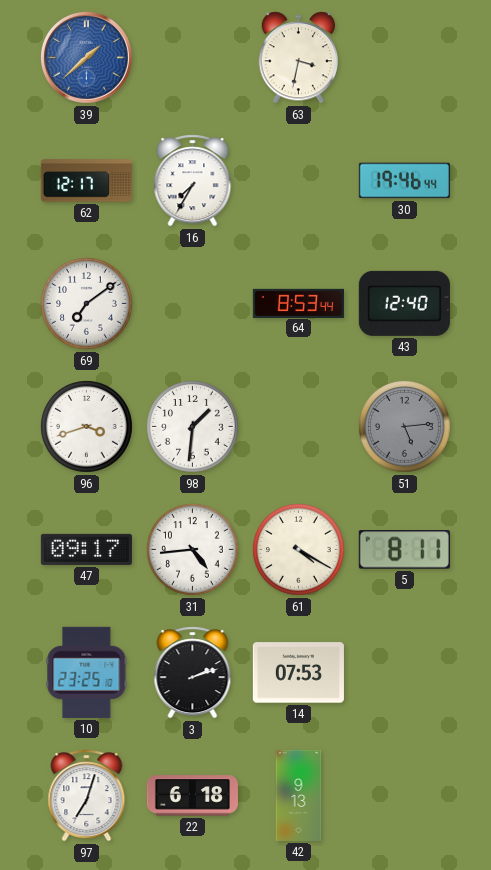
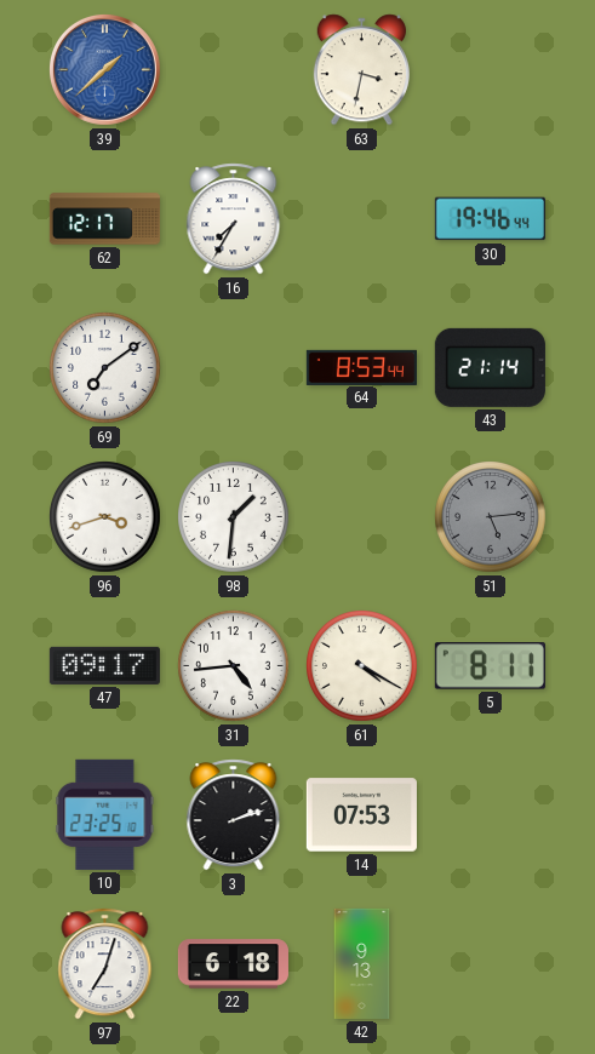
43: 12:40 -> 21:14
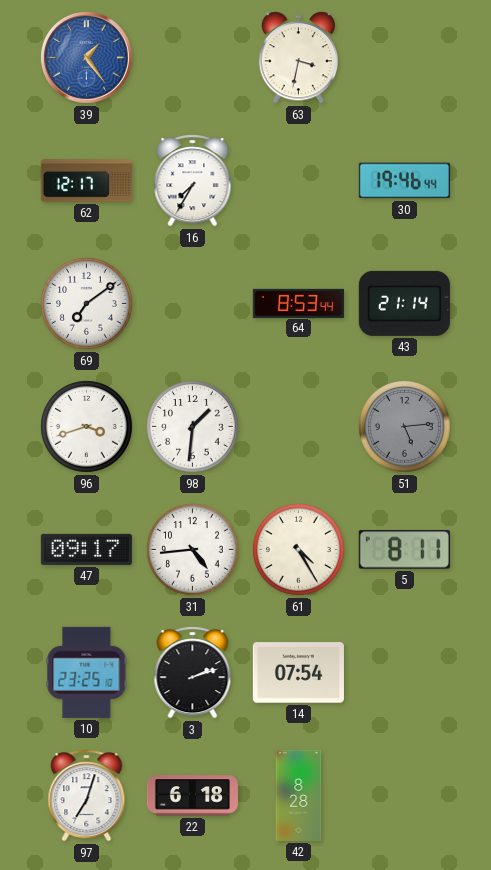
39: 1:38 -> 1:24
61: 4:20 -> 4:25
14: 07:53 -> 07:54
42: 9:13 -> 8:28
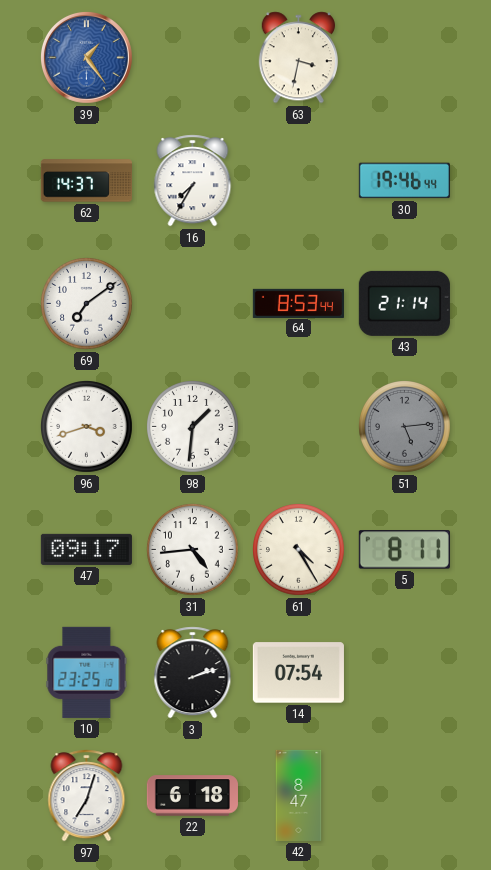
62: 12:17 -> 14:37
42: 8:28 -> 8:47
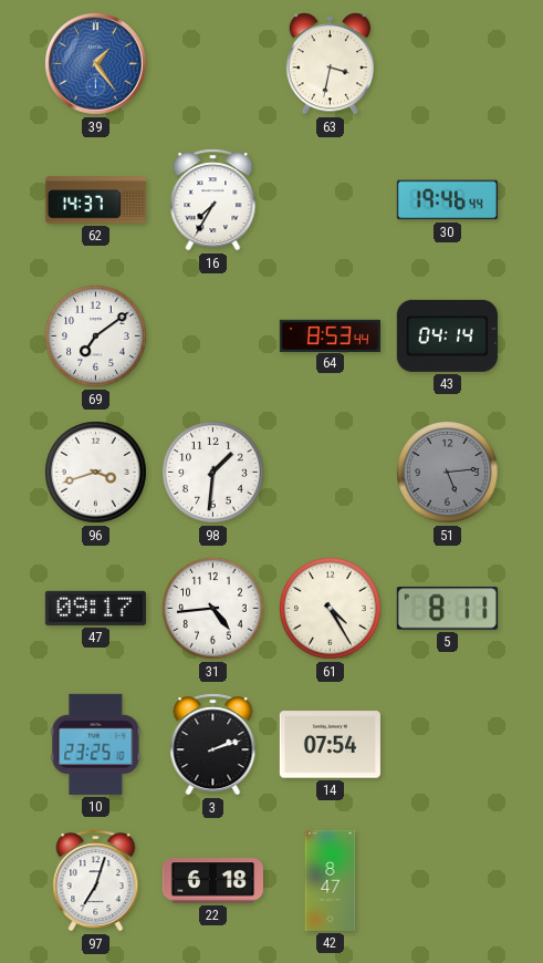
43: 21:14 -> 04:14
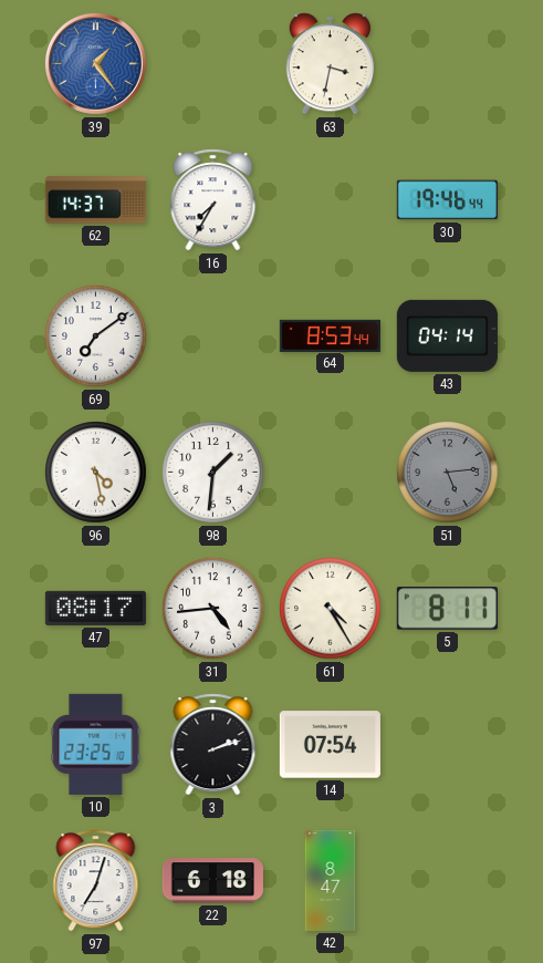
96: 3:42 -> 4:28
47: 09:17 -> 08:17
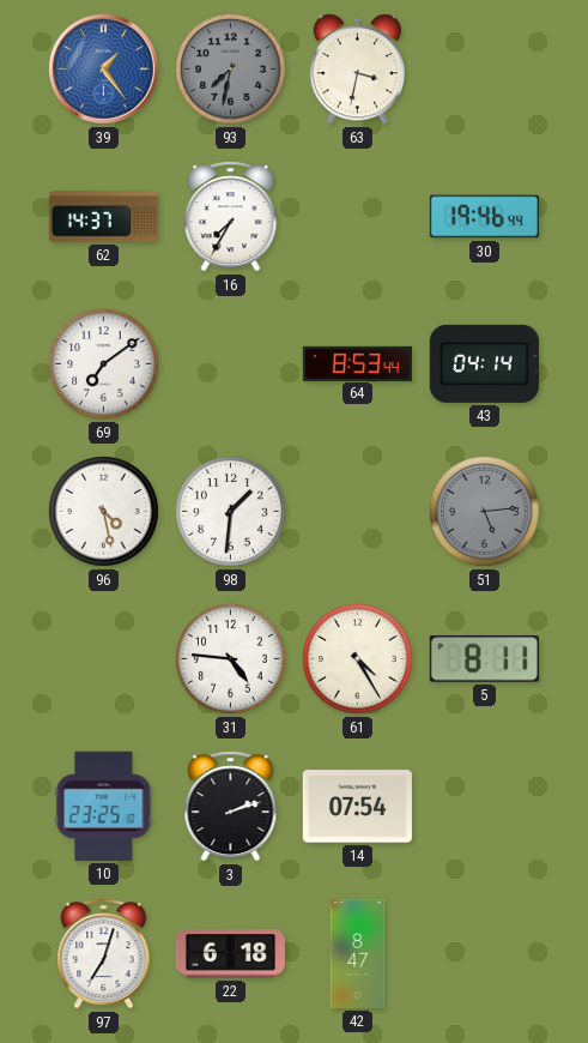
93: none -> 7:32
47: 08:17 -> none
31: 4:44 -> 4:46
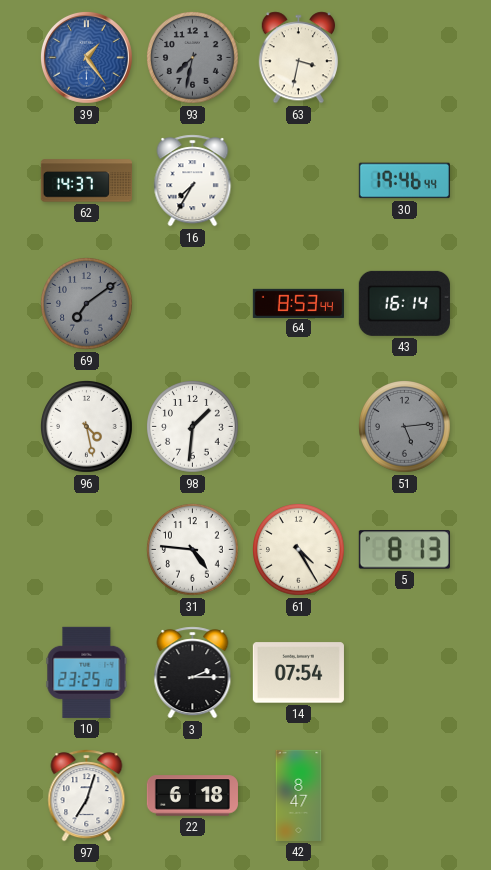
69 dial: white -> grey
43: 04:14 -> 16:14
5: 8:11 -> 8:13
3: 2:12 -> 2:15
